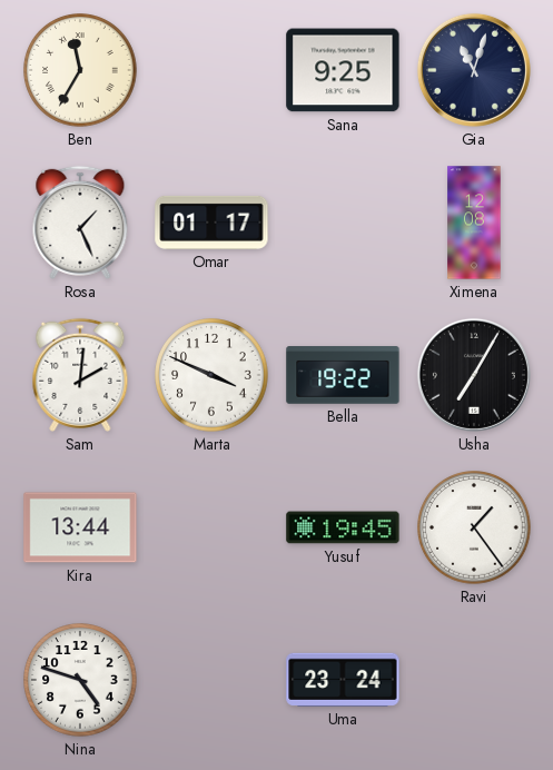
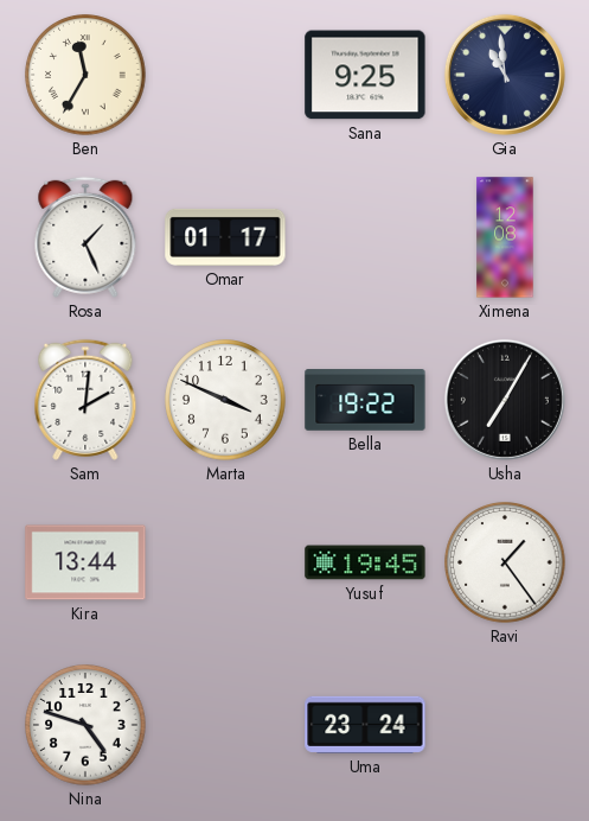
Gia: 11:03 -> 10:59
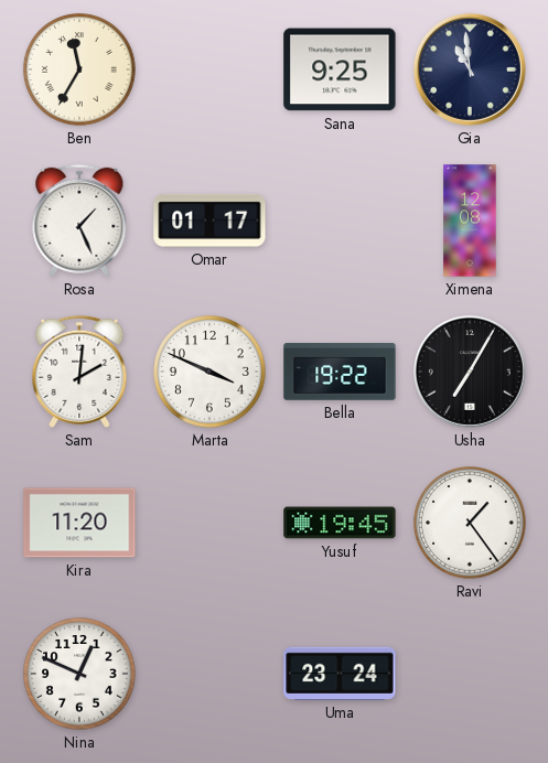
Kira: 13:44 -> 11:20
Nina: 4:48 -> 12:49
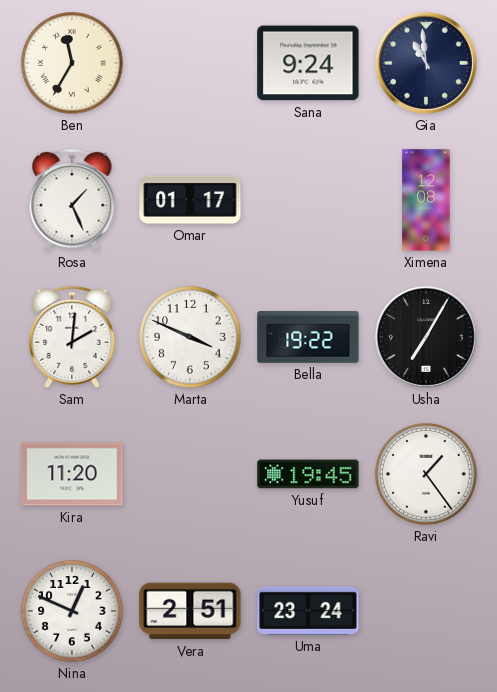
Sana: 9:25 -> 9:24
Vera: none -> 2:51
